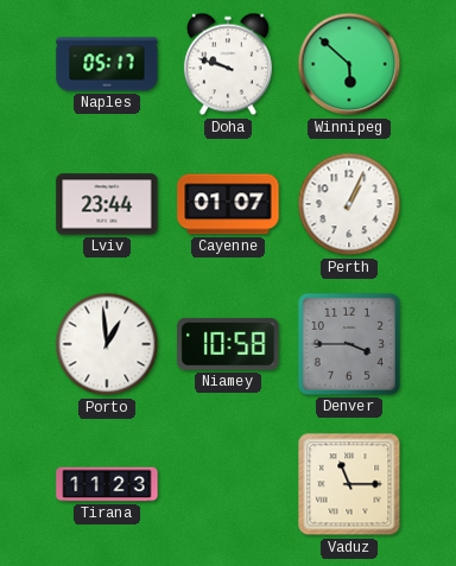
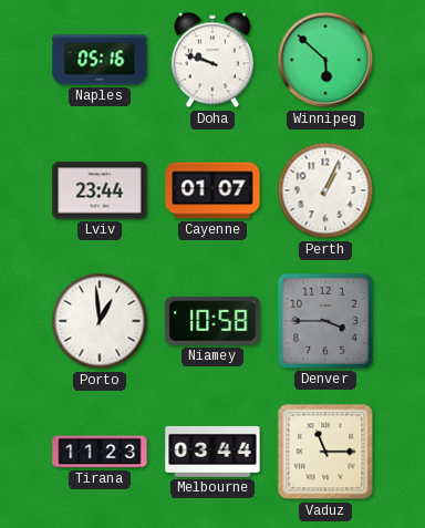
Naples: 05:17 -> 05:16
Melbourne: none -> 03:44
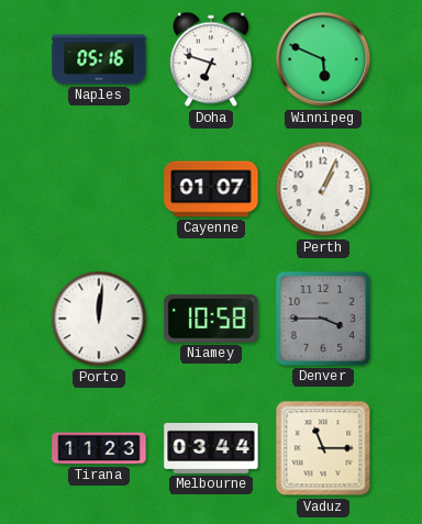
Doha: 9:48 -> 6:48
Winnipeg: 5:52 -> 5:49
Lviv: 23:44 -> none
Porto: 12:59 -> 12:01
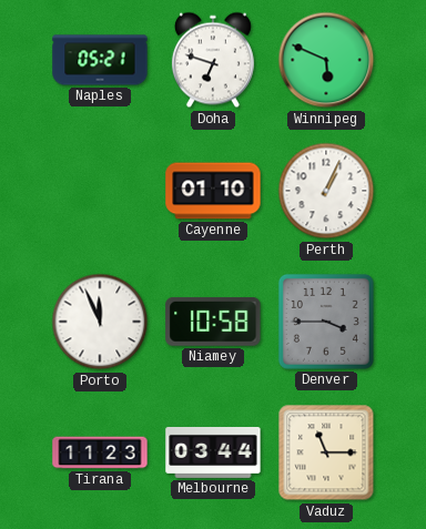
Naples: 05:16 -> 05:21
Cayenne: 01:07 -> 01:10
Porto: 12:01 -> 11:56
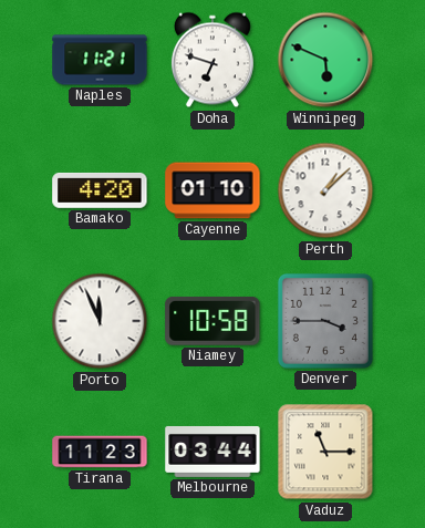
Naples: 05:21 -> 11:21
Bamako: none -> 4:20
Perth: 1:04 -> 1:08
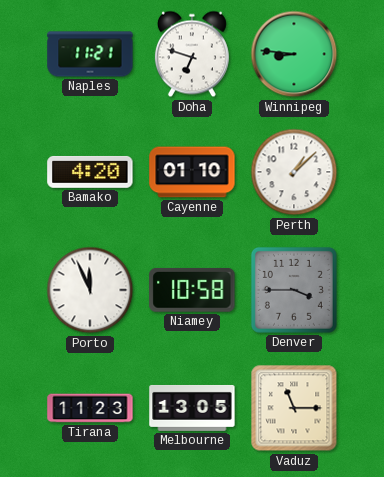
Winnipeg: 5:49 -> 8:46
Melbourne: 03:44 -> 13:05
